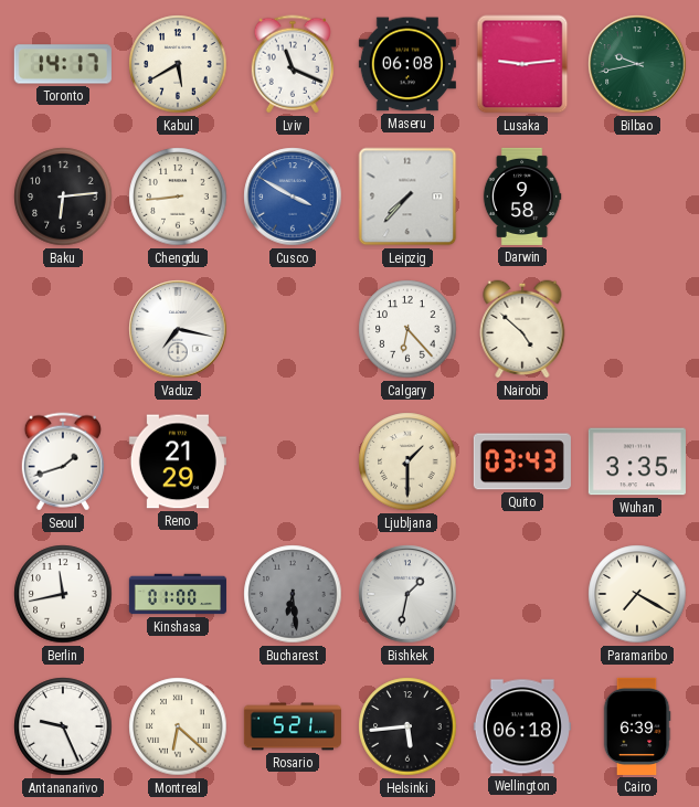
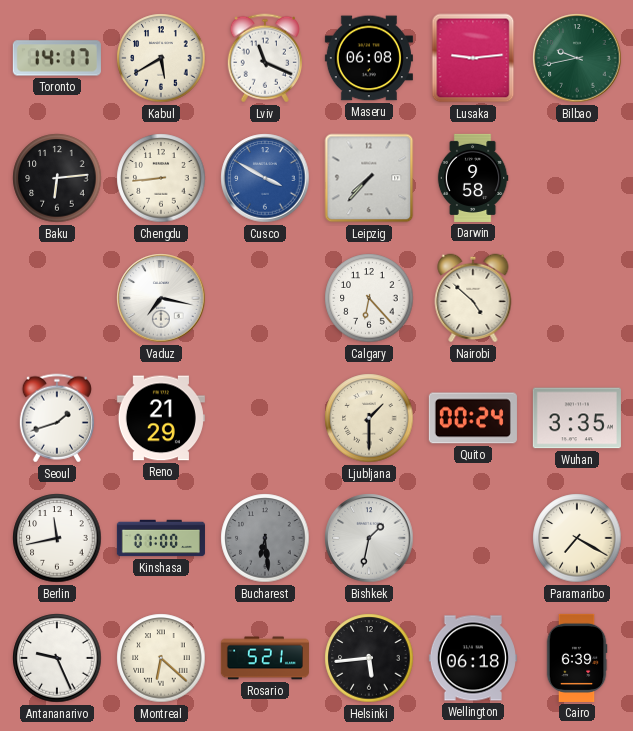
Quito: 03:43 -> 00:24
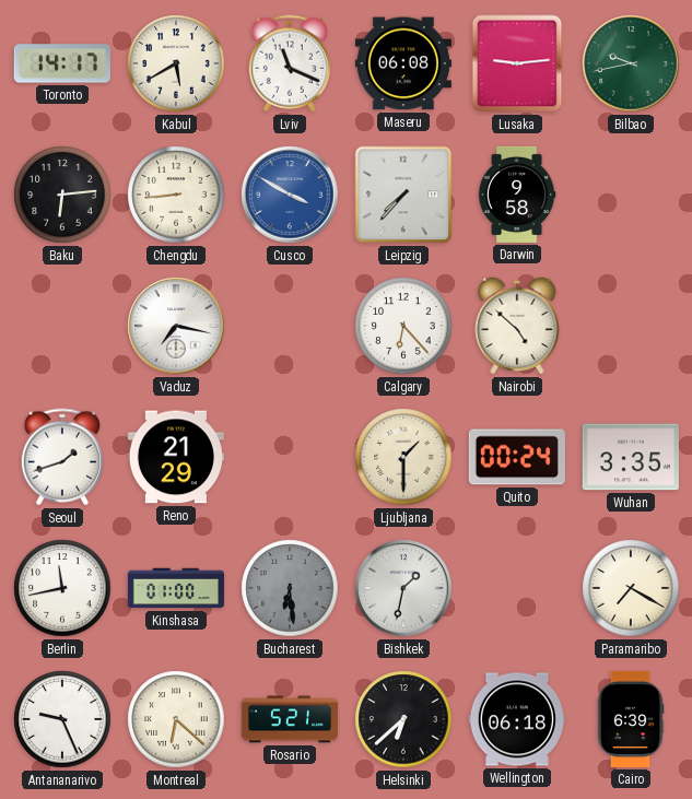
Helsinki: 5:44 -> 6:38
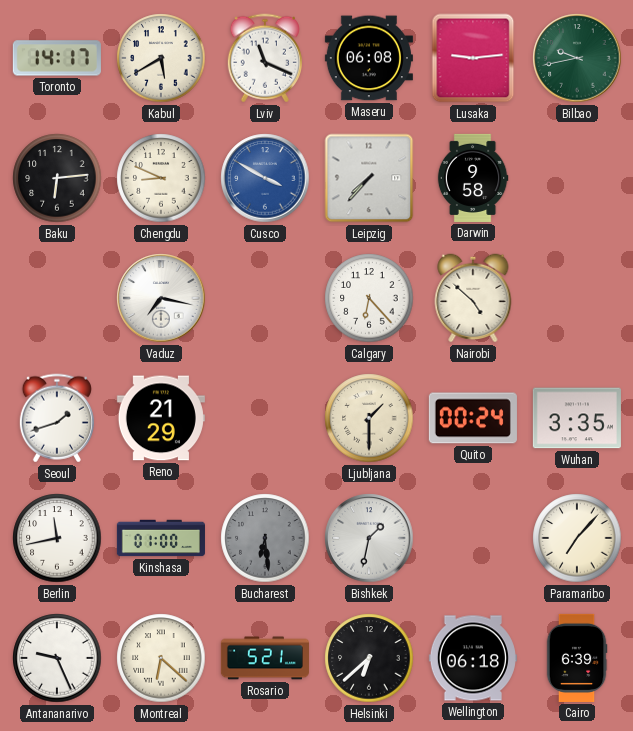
Chengdu: 8:44 -> 8:49
Paramaribo: 7:20 -> 7:07
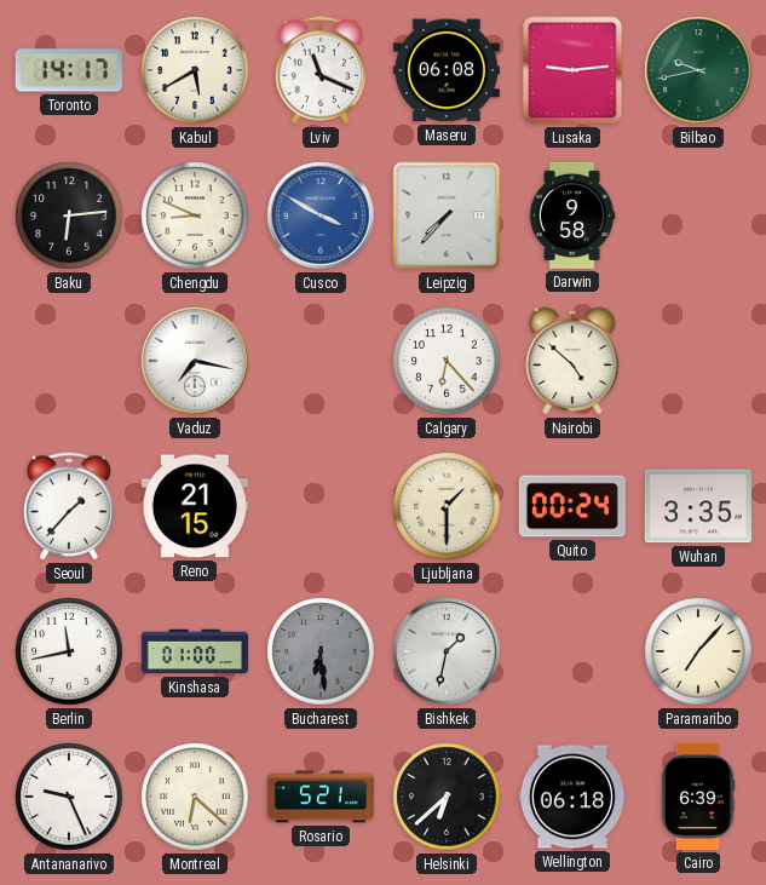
Seoul: 1:42 -> 1:37
Reno: 21:29 -> 21:15
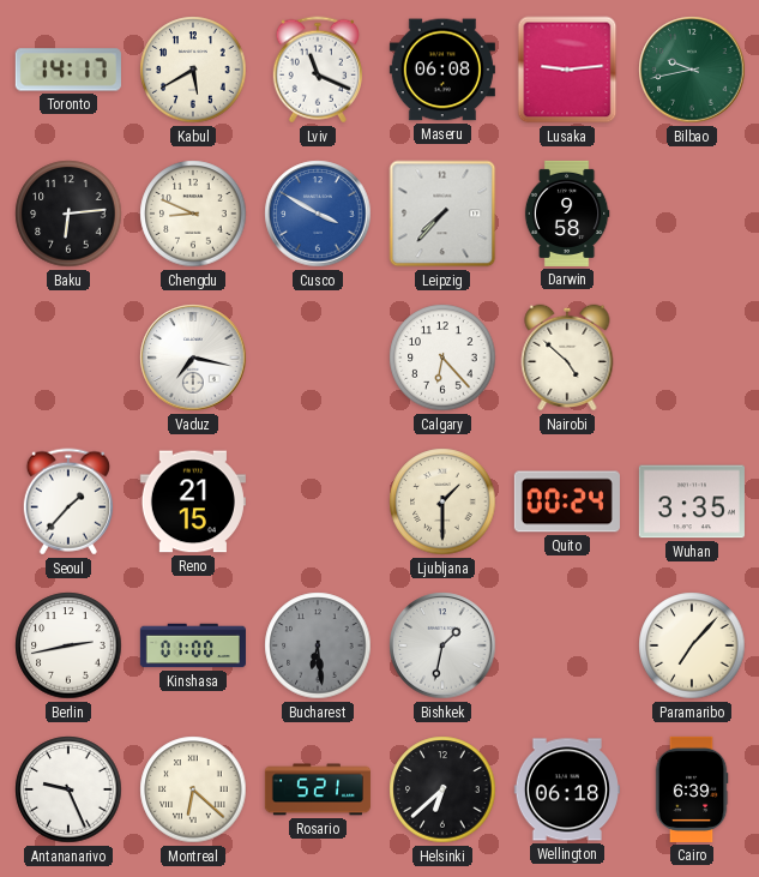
Berlin: 11:43 -> 2:43
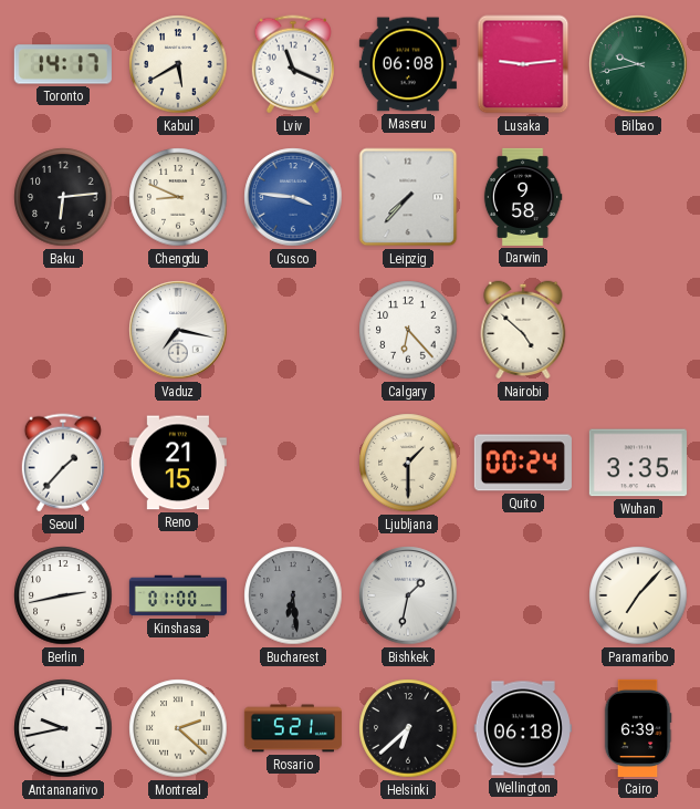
Cusco: 3:50 -> 3:46
Antananarivo: 9:26 -> 9:43
Montreal: 6:22 -> 2:22
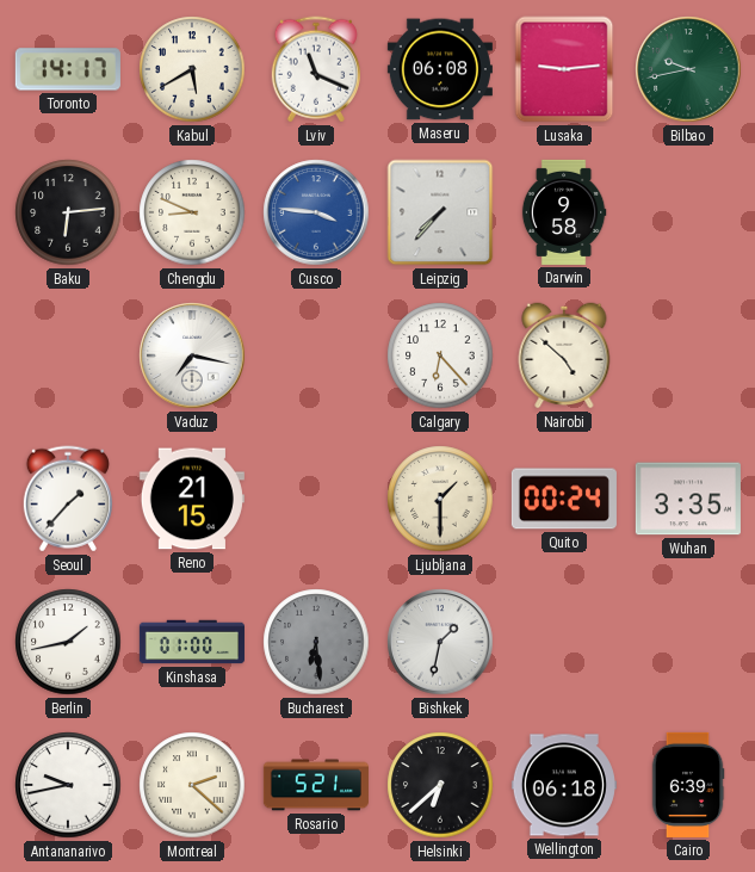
Berlin: 2:43 -> 1:43
Paramaribo: 7:07 -> none
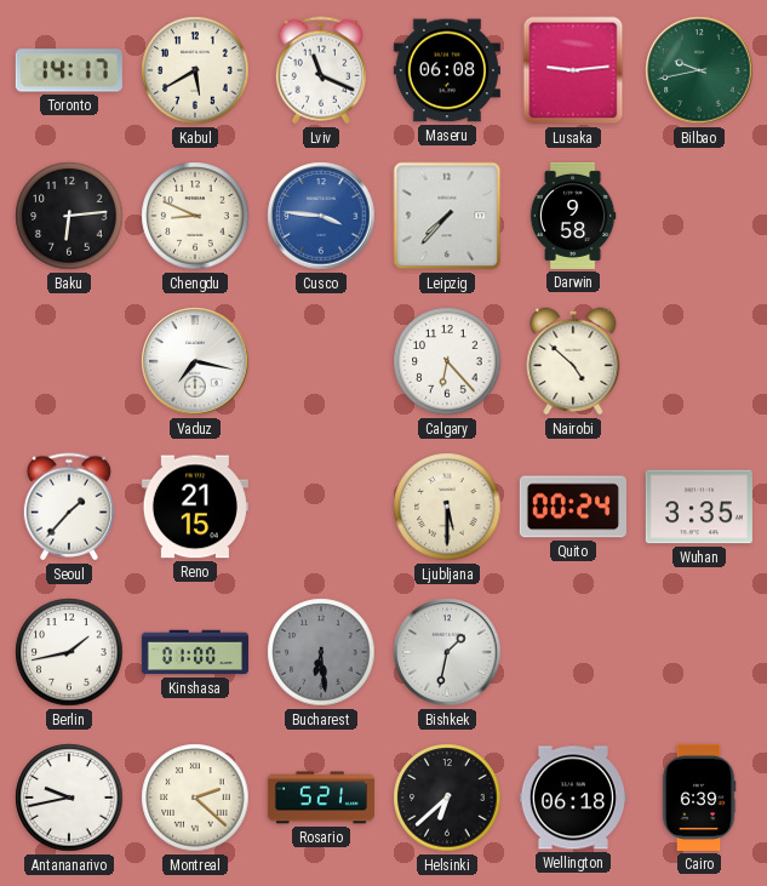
Ljubljana: 1:30 -> 5:30
